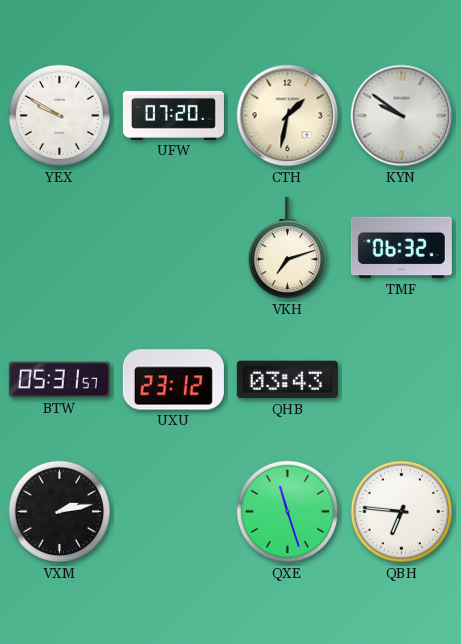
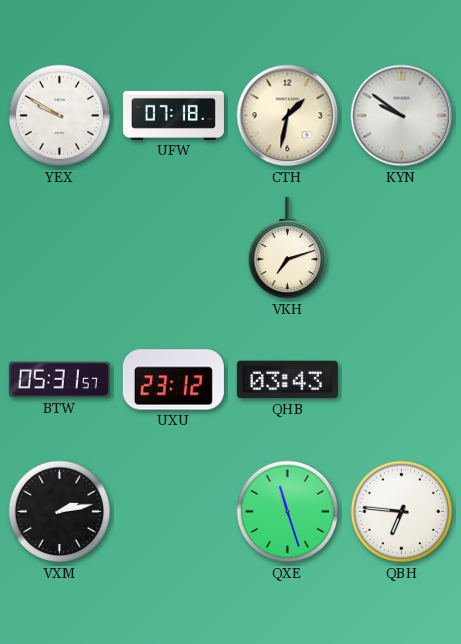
UFW: 07:20 -> 07:18
TMF: 06:32 -> none
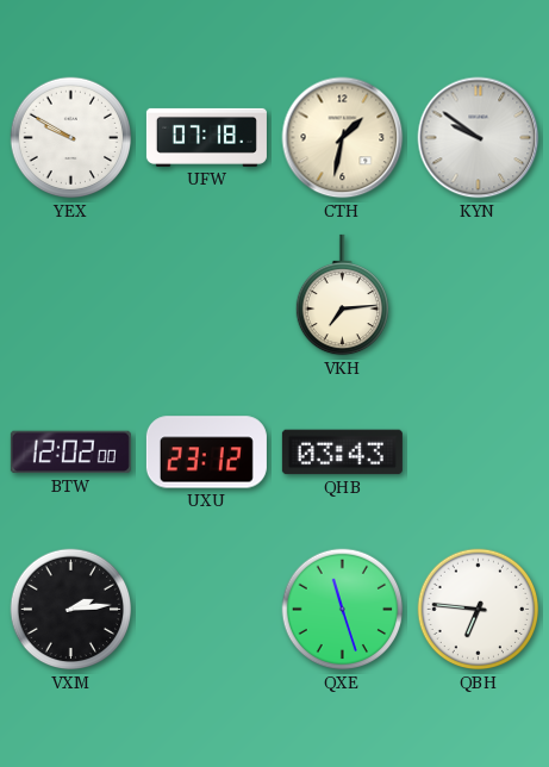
VKH: 7:12 -> 7:14
BTW: 05:31 -> 12:02
VXM: 2:13 -> 2:14
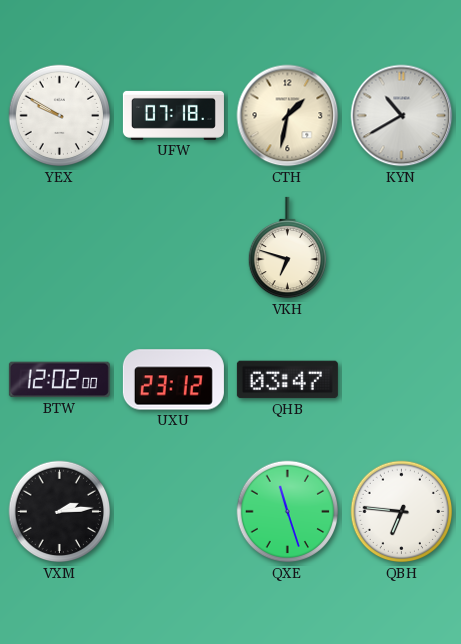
KYN: 9:51 -> 10:40
VKH: 7:14 -> 6:48
QHB: 03:43 -> 03:47
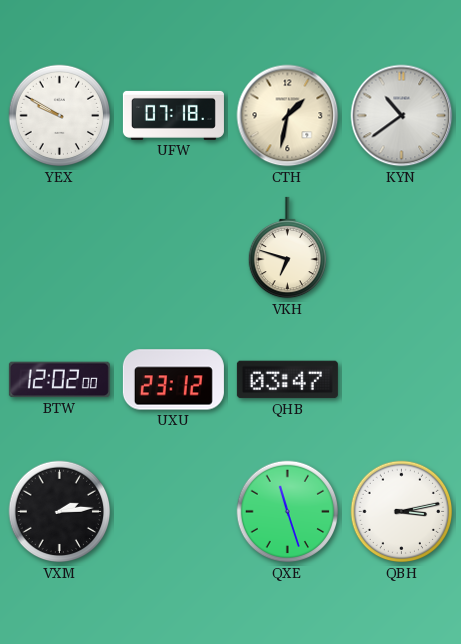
KYN: 10:40 -> 10:39
QBH: 6:46 -> 3:13
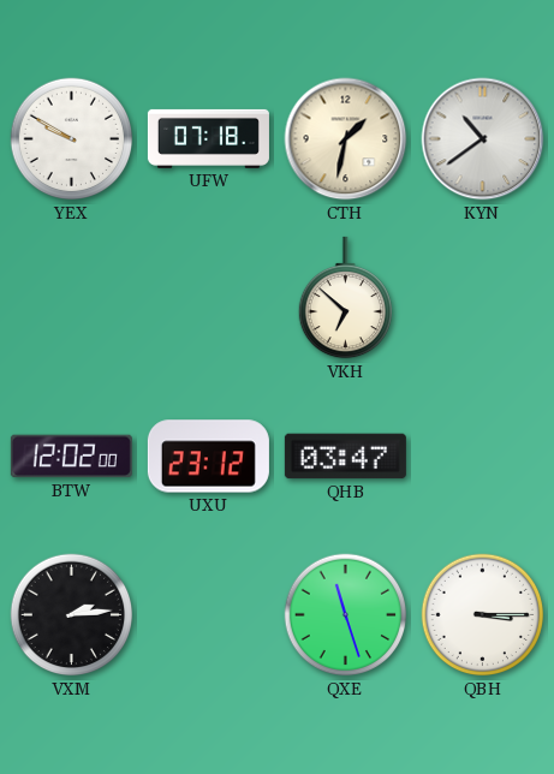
VKH: 6:48 -> 6:52
QBH: 3:13 -> 3:15
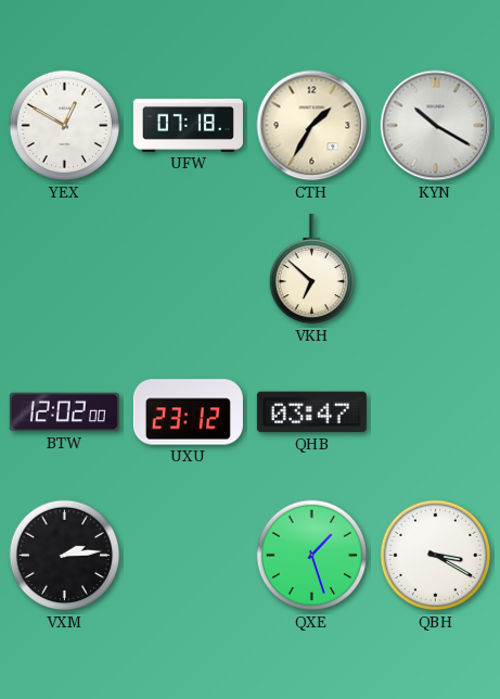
YEX: 9:50 -> 12:50
CTH: 1:32 -> 1:35
KYN: 10:39 -> 10:20
QXE: 11:27 -> 1:27
QBH: 3:15 -> 3:20
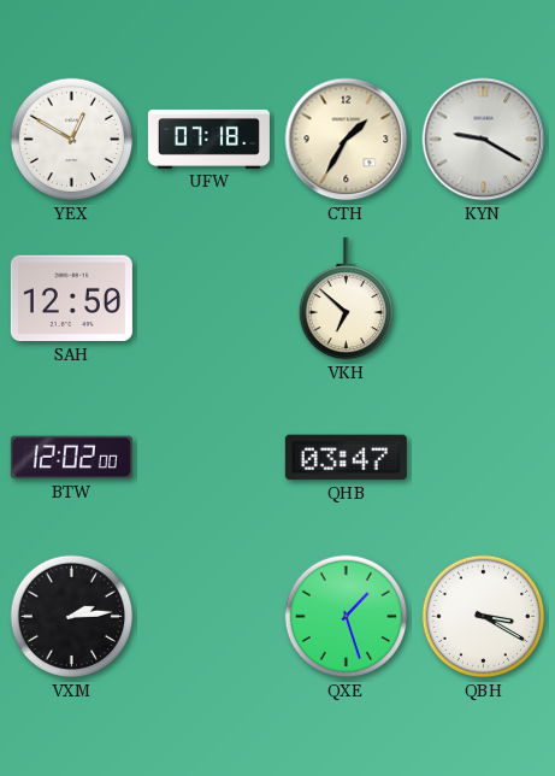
KYN: 10:20 -> 9:20
SAH: none -> 12:50
UXU: 23:12 -> none
